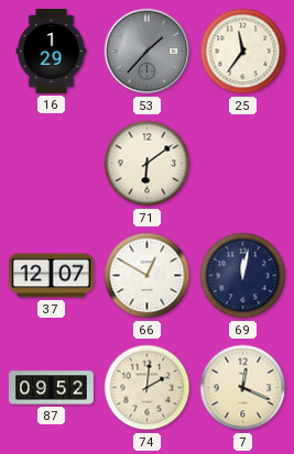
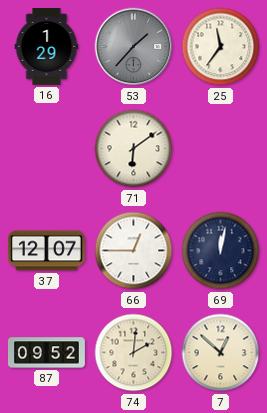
66: 12:50 -> 12:45
7: 12:19 -> 12:52
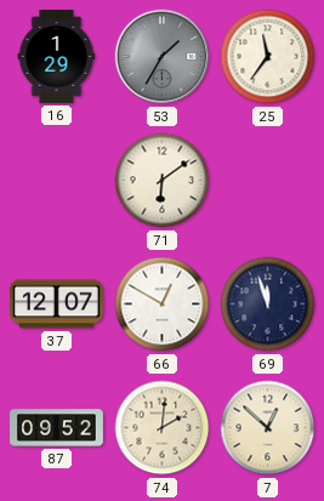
53: 1:37 -> 1:35
66: 12:45 -> 12:50
69: 12:02 -> 11:57
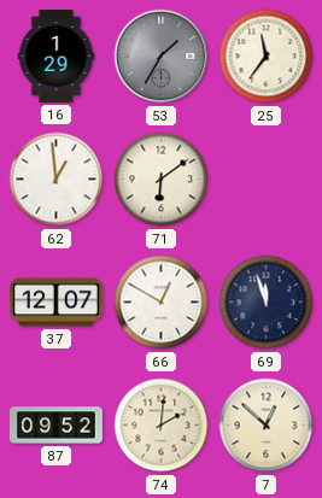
62: none -> 12:59
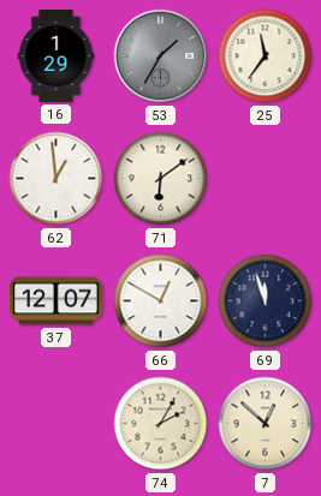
87: 09:52 -> none
74: 2:01 -> 2:05
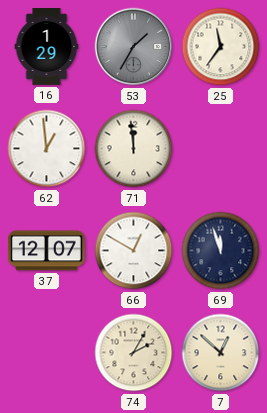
71: 6:09 -> 11:59
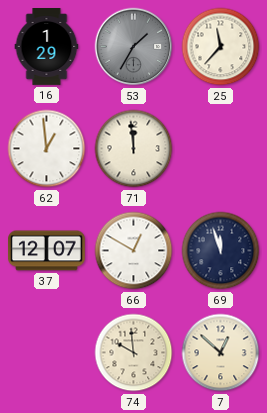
25: 11:36 -> 11:37
74: 2:05 -> 9:59
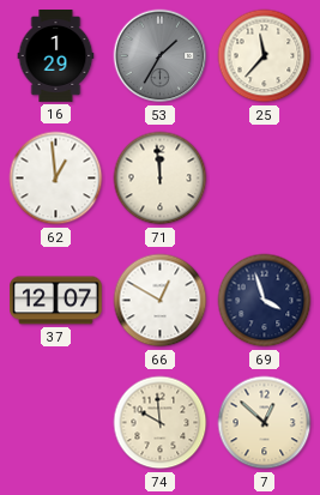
69: 11:57 -> 3:57
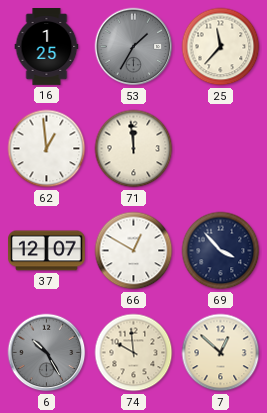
16: 1:29 -> 1:25
69: 3:57 -> 3:53
6: none -> 10:25
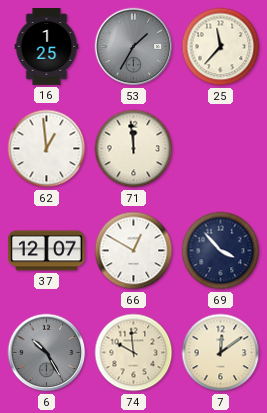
7: 12:52 -> 12:09
